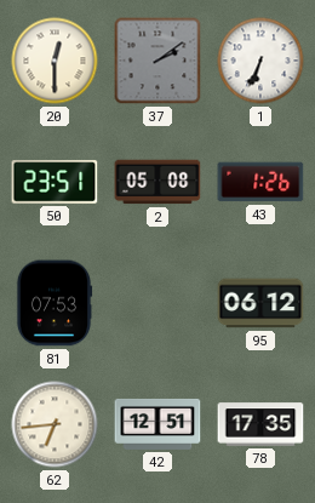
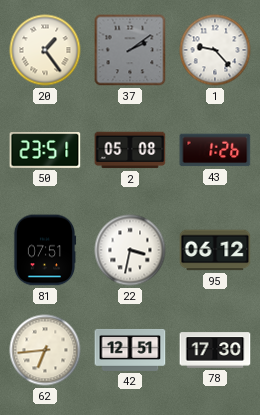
20: 12:30 -> 1:24
1: 6:34 -> 9:23
81: 07:53 -> 07:51
22: none -> 3:32
78: 17:35 -> 17:30
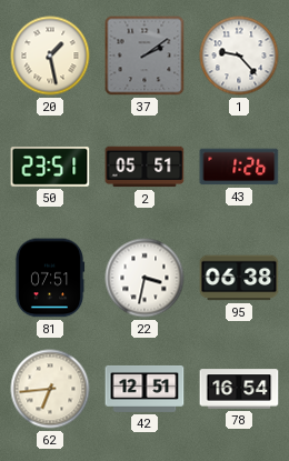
20: 1:24 -> 1:28
2: 05:08 -> 05:51
95: 06:12 -> 06:38
78: 17:30 -> 16:54
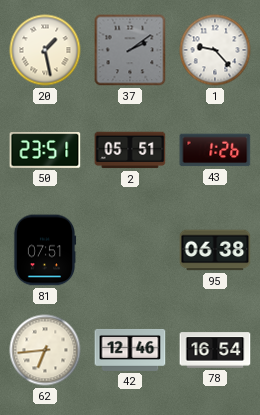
22: 3:32 -> none
42: 12:51 -> 12:46
